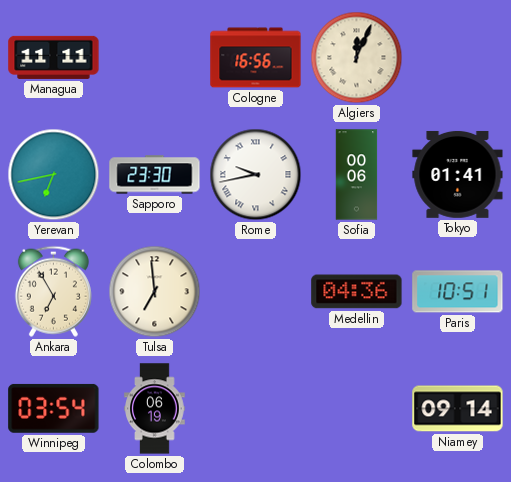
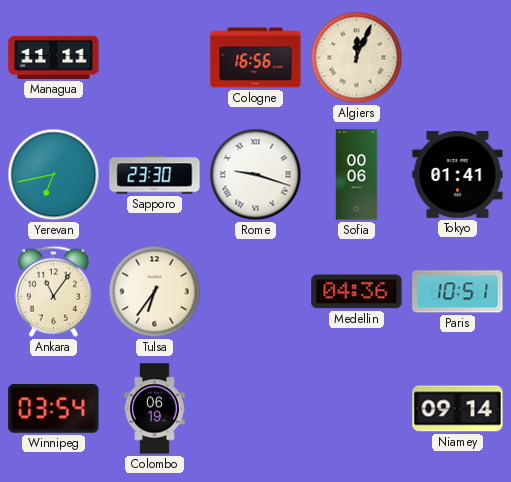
Rome: 9:43 -> 9:18
Ankara: 6:55 -> 11:06
Tulsa: 6:59 -> 6:36
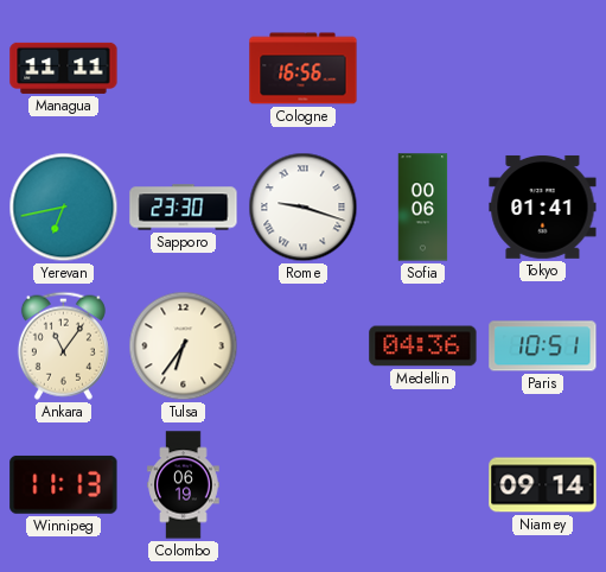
Algiers: 12:04 -> none
Winnipeg: 03:54 -> 11:13
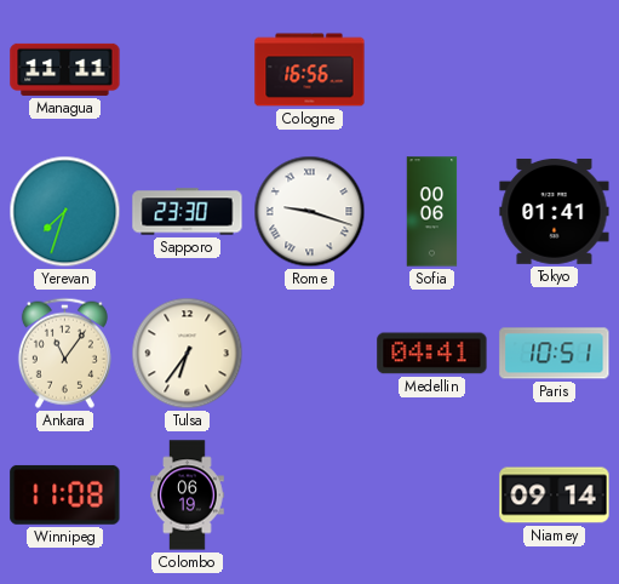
Yerevan: 6:43 -> 7:33
Medellin: 04:36 -> 04:41
Winnipeg: 11:13 -> 11:08
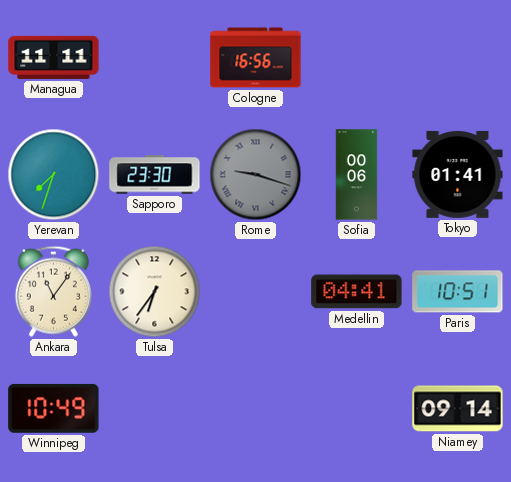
Rome dial: white -> grey
Winnipeg: 11:08 -> 10:49
Colombo: 06:19 -> none
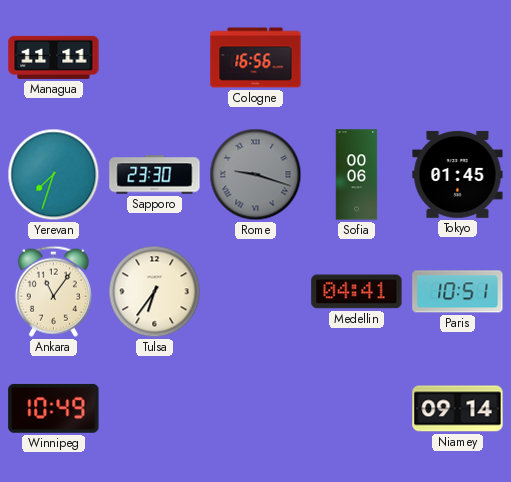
Tokyo: 01:41 -> 01:45
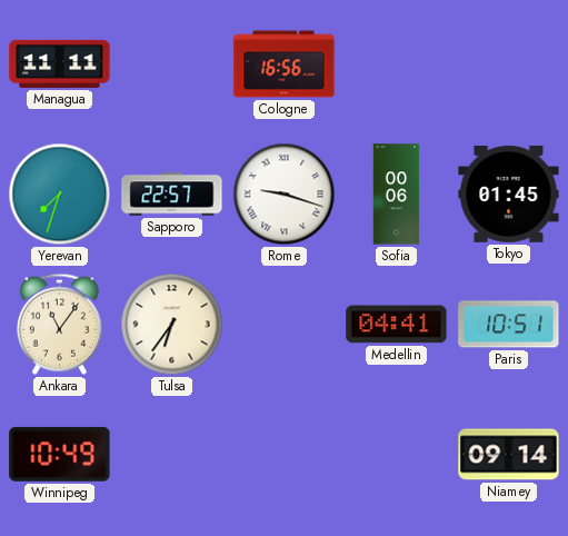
Sapporo: 23:30 -> 22:57
Rome dial: grey -> white
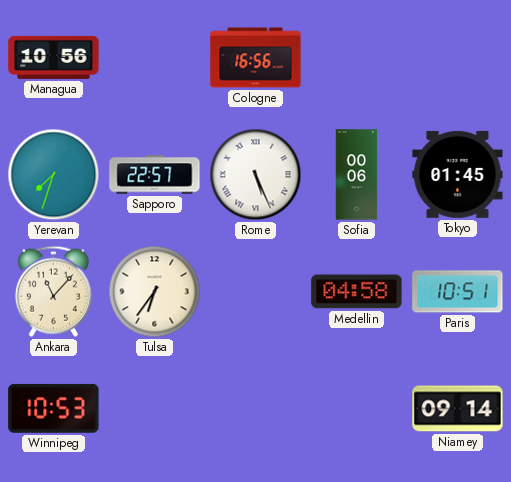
Managua: 11:11 -> 10:56
Rome: 9:18 -> 5:26
Ankara: 11:06 -> 11:07
Medellin: 04:41 -> 04:58
Winnipeg: 10:49 -> 10:53
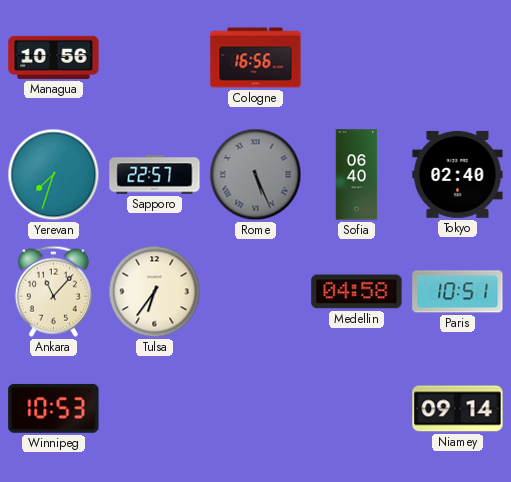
Rome dial: white -> grey
Sofia: 00:06 -> 06:40
Tokyo: 01:45 -> 02:40
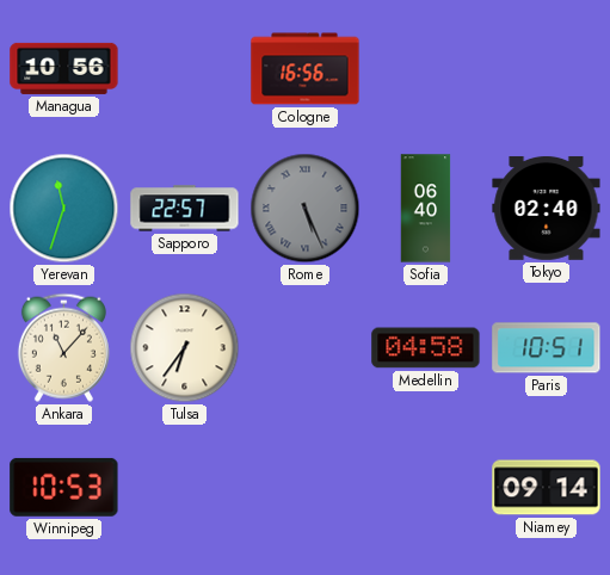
Yerevan: 7:33 -> 11:33
